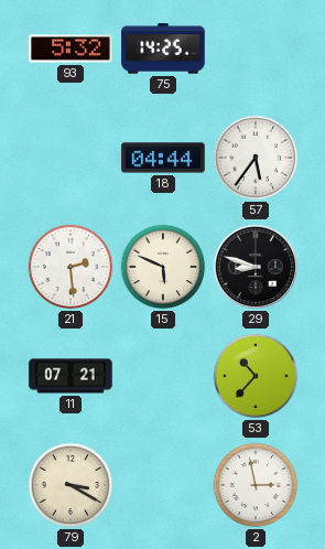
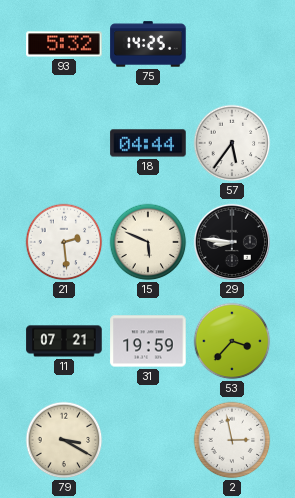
29: 8:48 -> 8:46
31: none -> 19:59
53: 10:37 -> 3:37
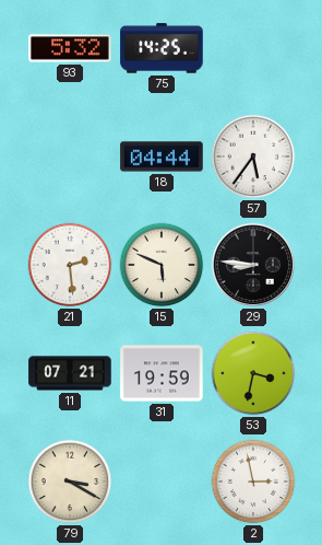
53: 3:37 -> 3:32
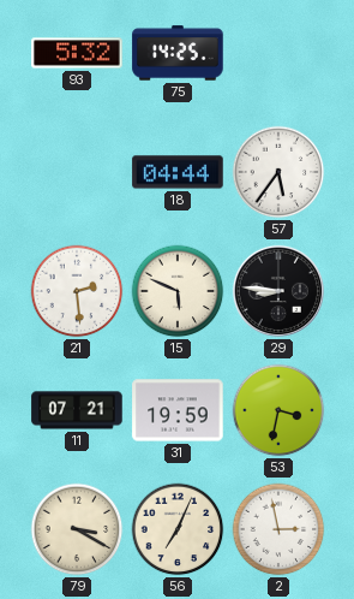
56: none -> 7:04
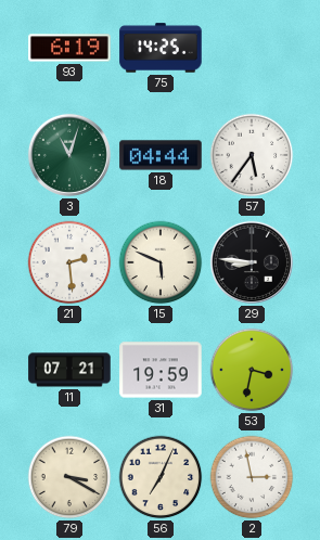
93: 5:32 -> 6:19
3: none -> 11:03
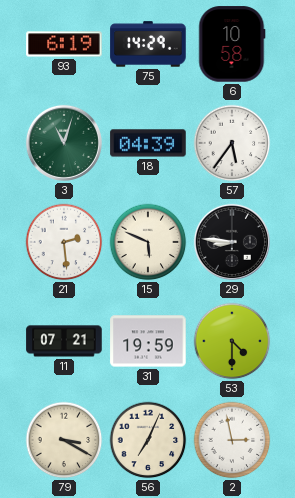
75: 14:25 -> 14:29
6: none -> 10:58
18: 04:44 -> 04:39
53: 3:32 -> 4:30
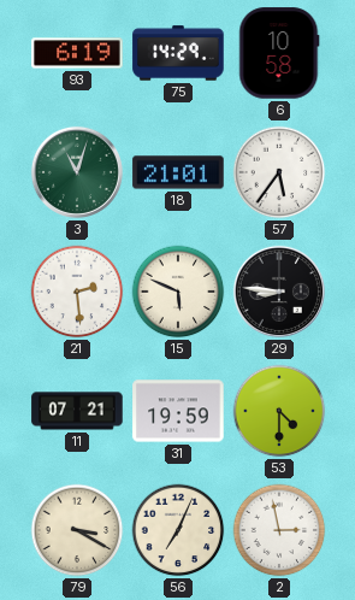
18: 04:39 -> 21:01
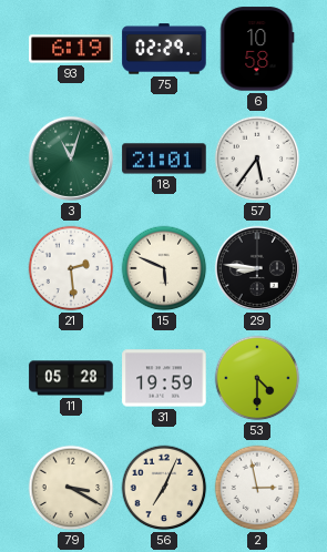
75: 14:29 -> 02:29
11: 07:21 -> 05:28
